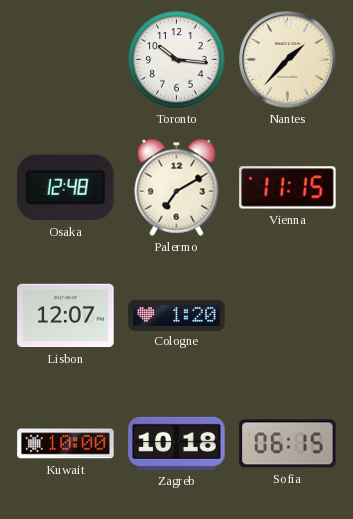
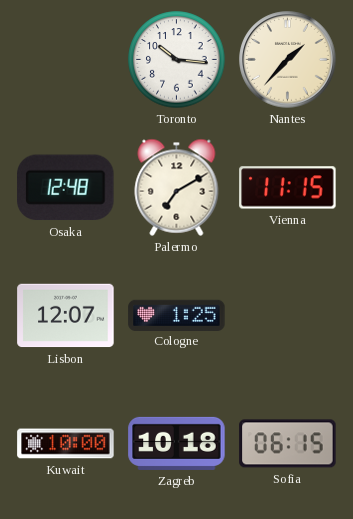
Cologne: 1:20 -> 1:25
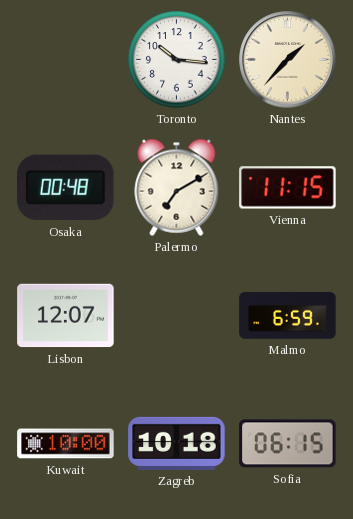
Osaka: 12:48 -> 00:48
Cologne: 1:25 -> none
Malmo: none -> 6:59
